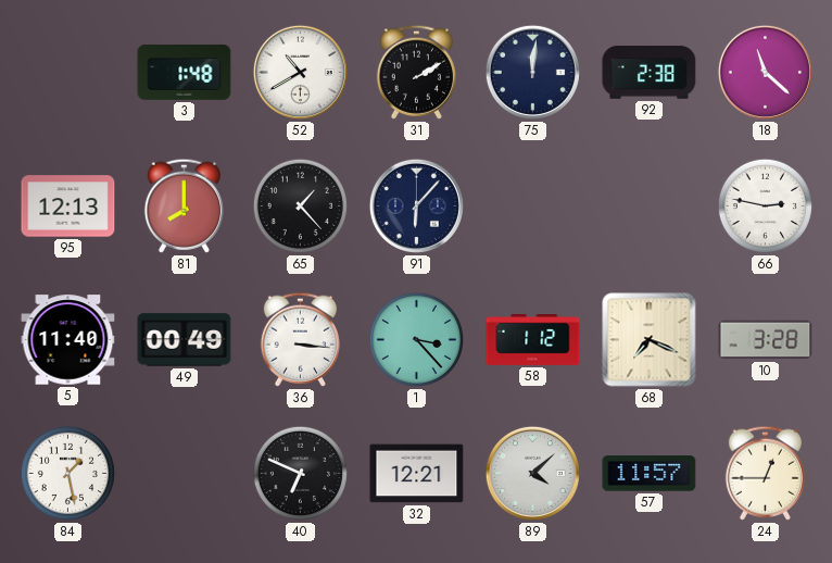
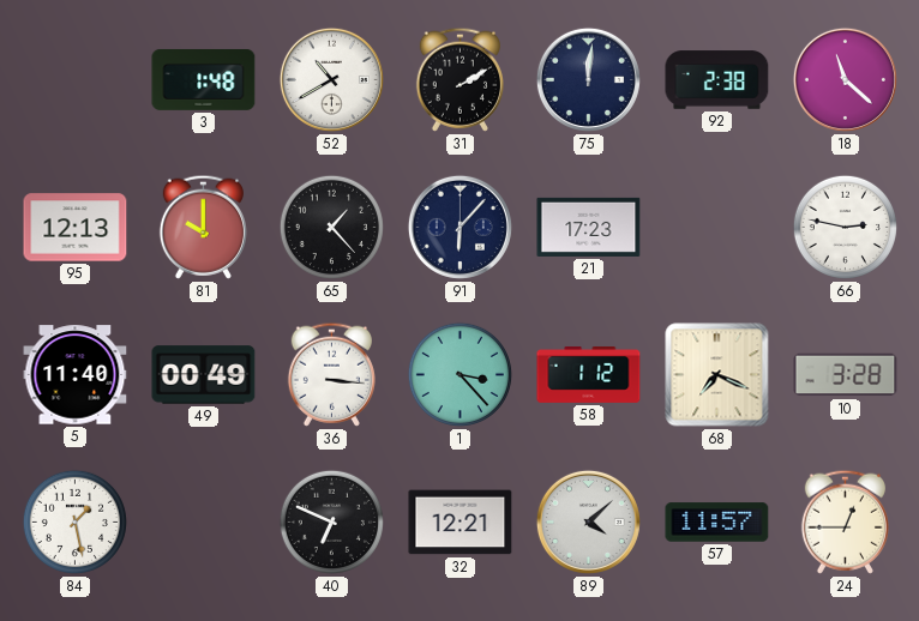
81: 8:00 -> 10:00
21: none -> 17:23
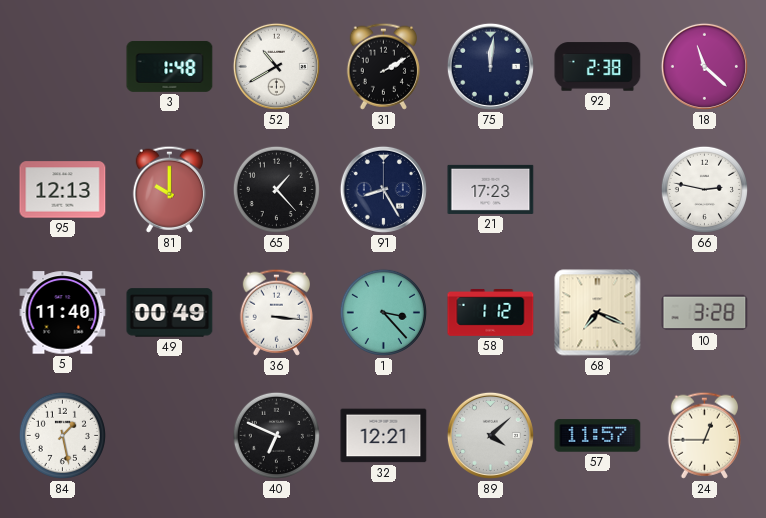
91: 6:07 -> 8:25
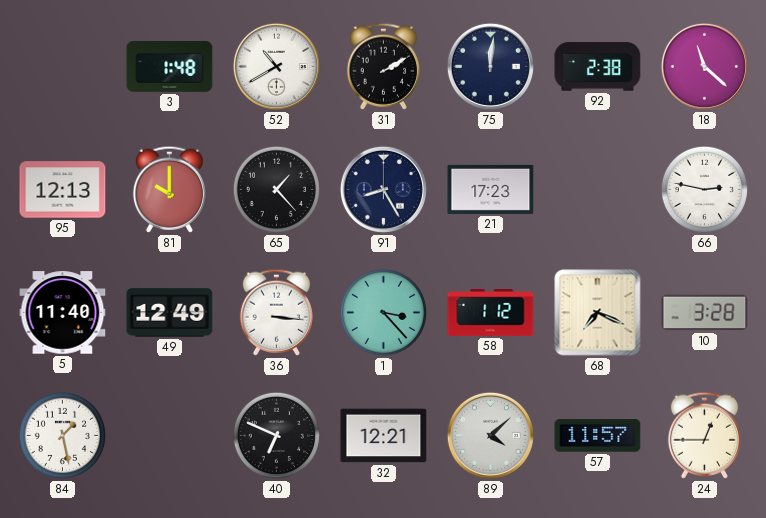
49: 00:49 -> 12:49
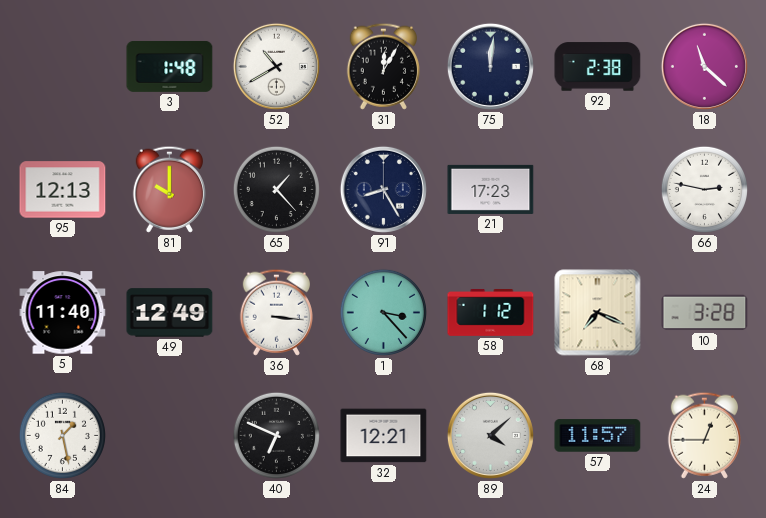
31: 2:10 -> 12:05
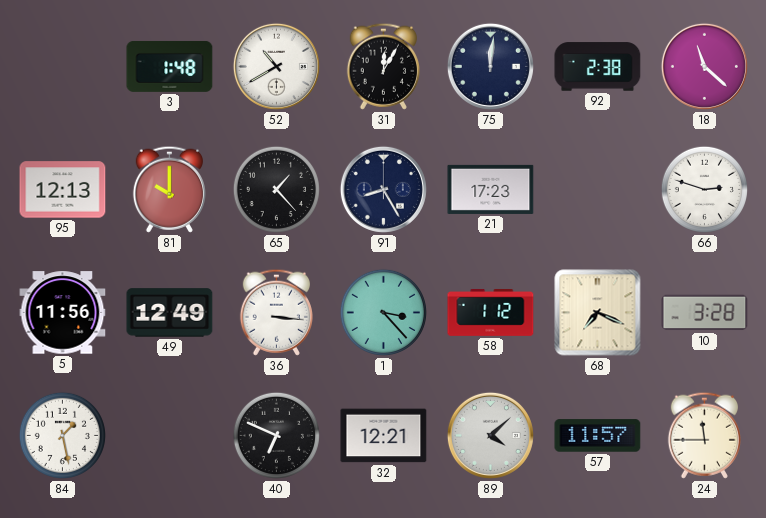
66: 2:47 -> 2:48
5: 11:40 -> 11:56
24: 12:45 -> 11:45
